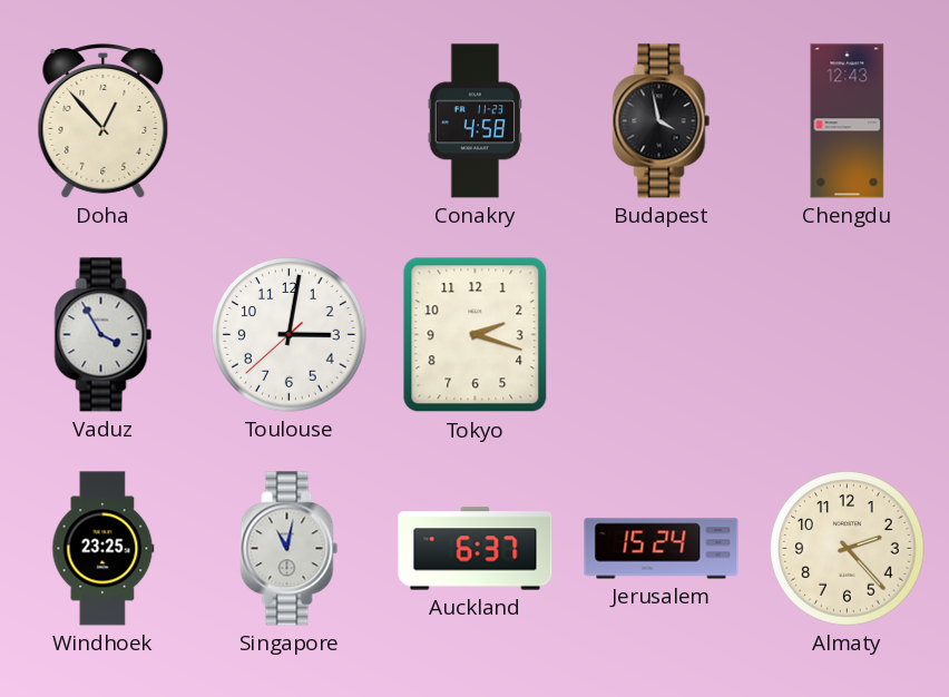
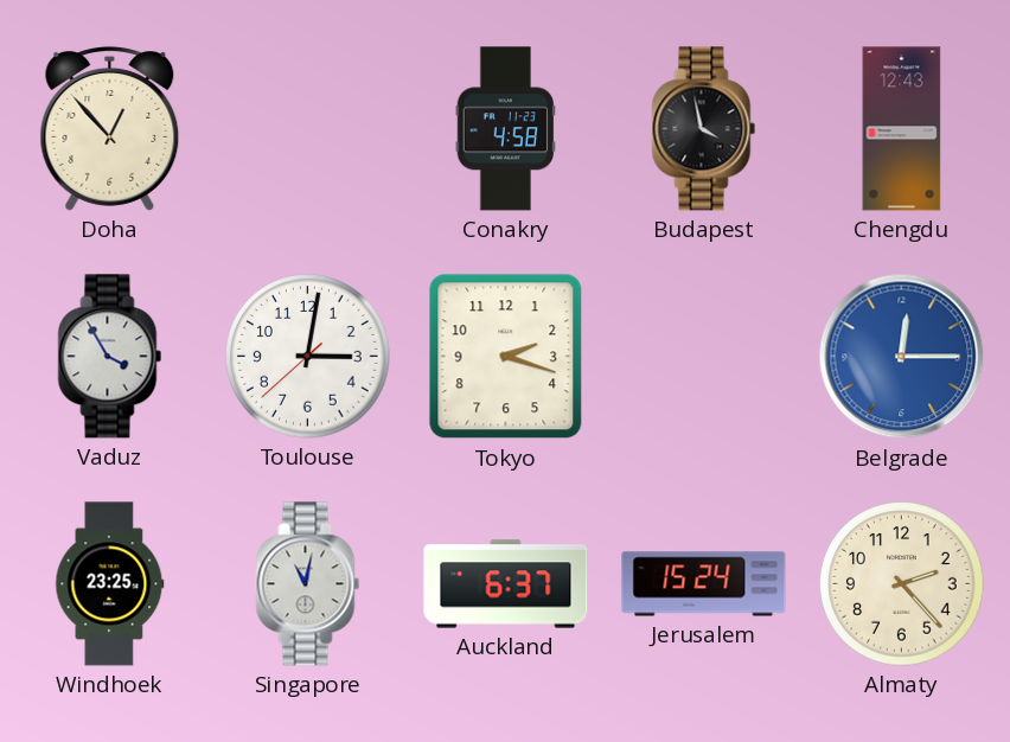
Belgrade: none -> 12:15
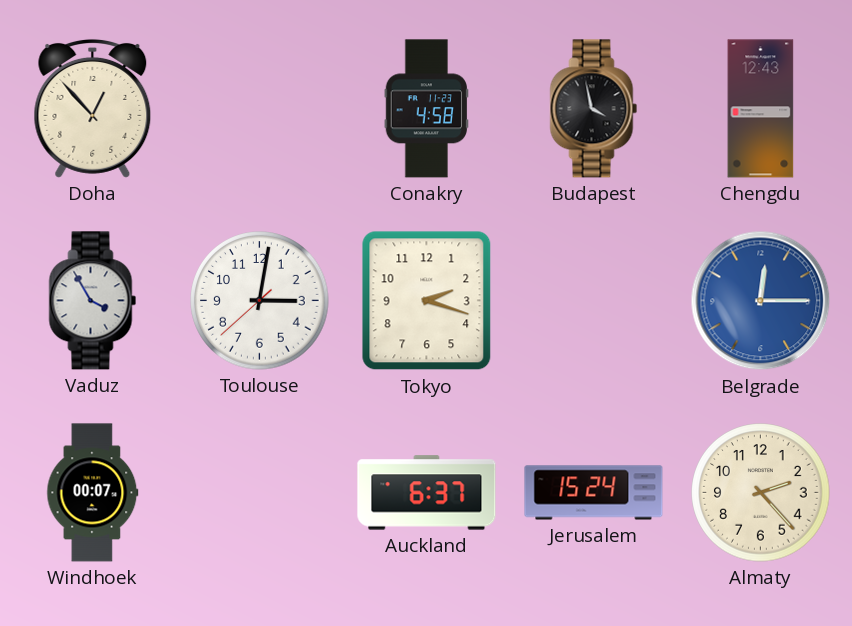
Windhoek: 23:25 -> 00:07
Singapore: 11:02 -> none
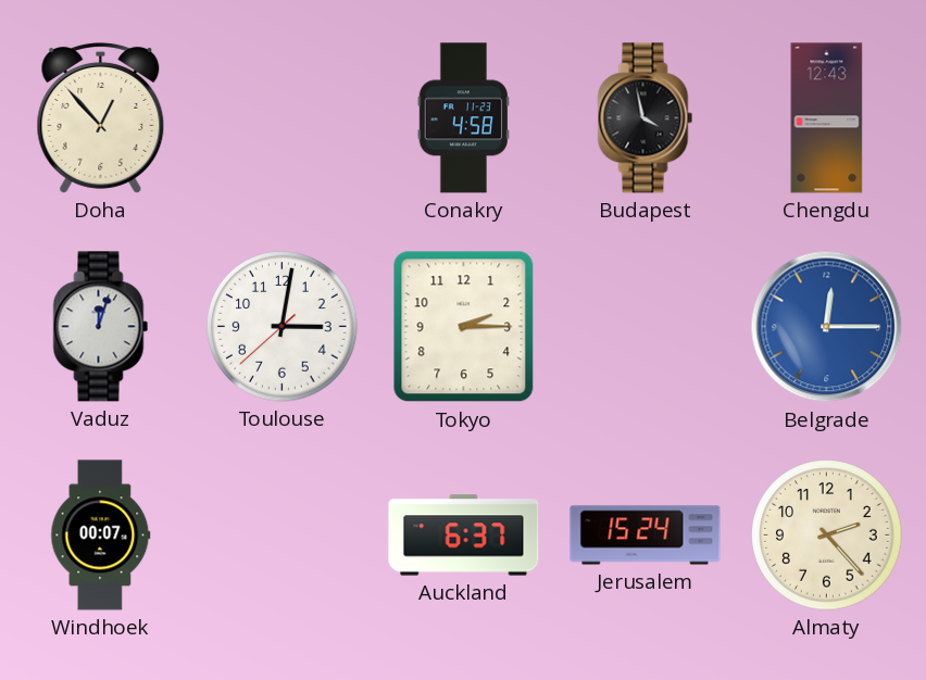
Vaduz: 3:55 -> 12:03
Tokyo: 2:18 -> 2:15
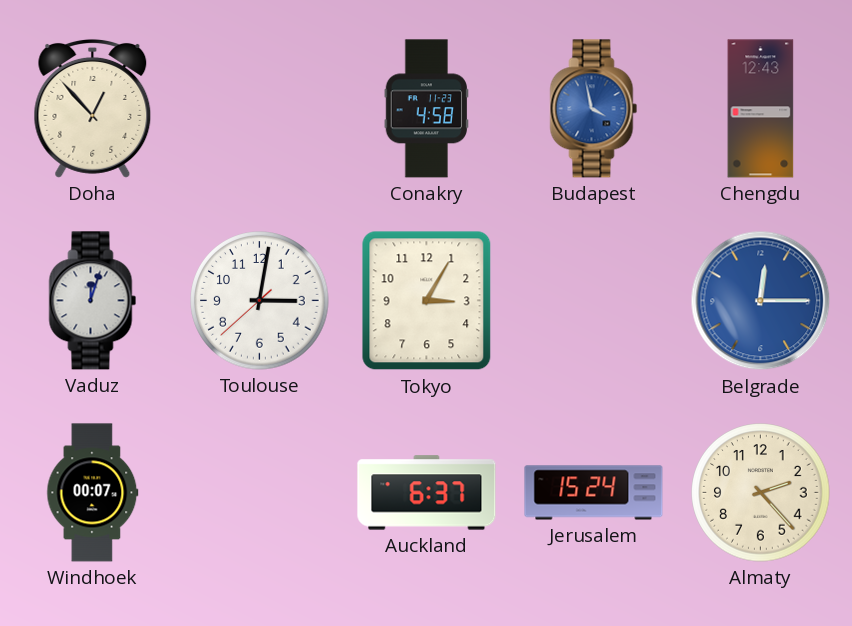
Budapest dial: black -> blue
Tokyo: 2:15 -> 3:05
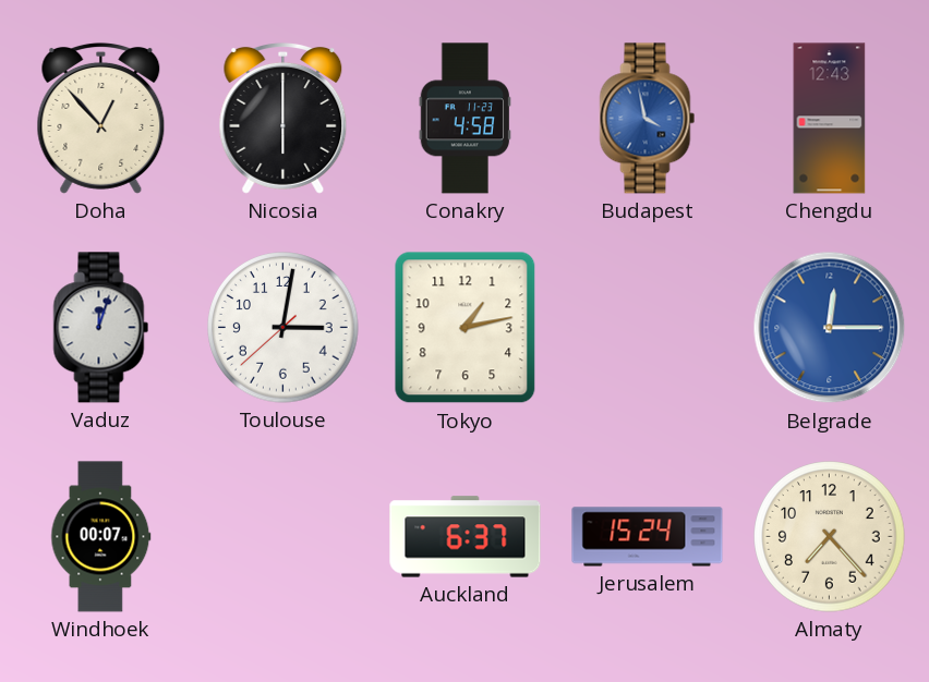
Nicosia: none -> 6:00
Tokyo: 3:05 -> 1:13
Almaty: 2:23 -> 7:23
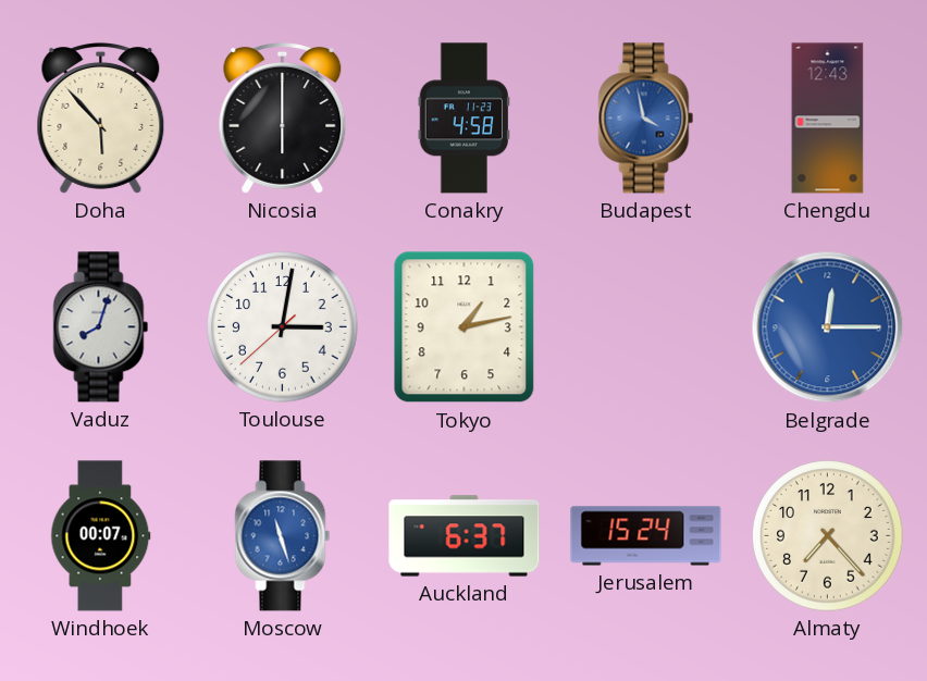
Doha: 12:53 -> 5:53
Vaduz: 12:03 -> 8:03
Moscow: none -> 11:27
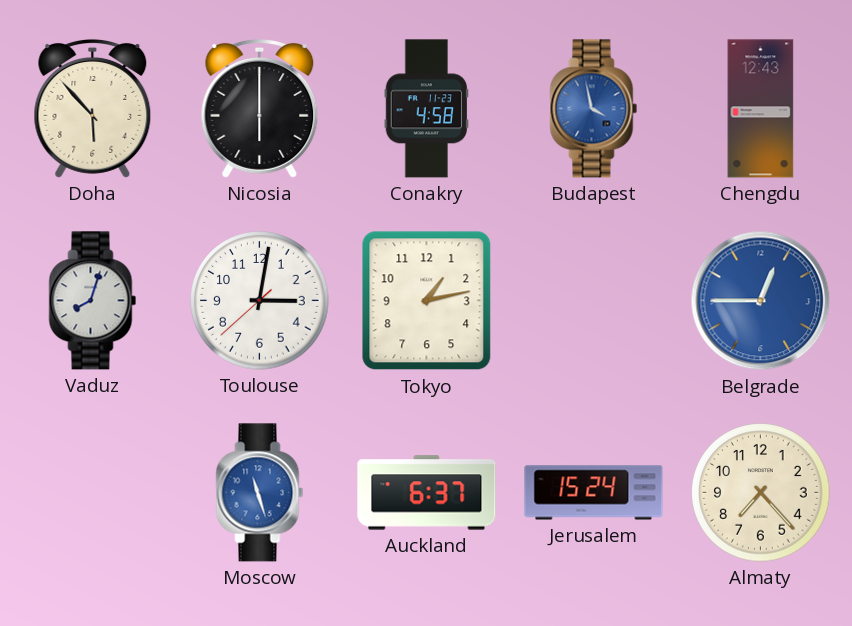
Belgrade: 12:15 -> 12:45
Windhoek: 00:07 -> none
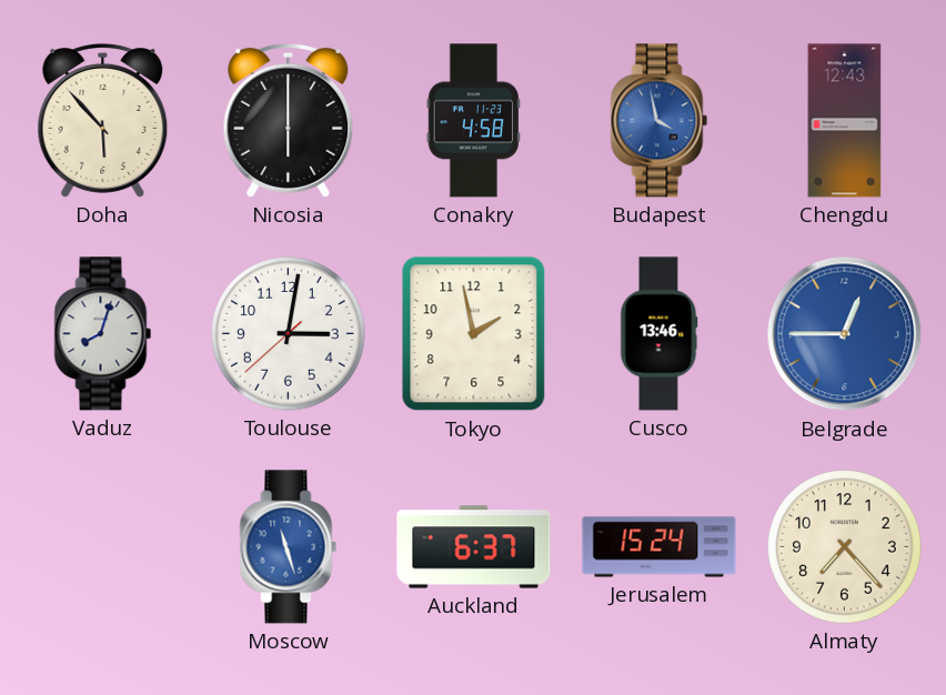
Tokyo: 1:13 -> 1:58
Cusco: none -> 13:46
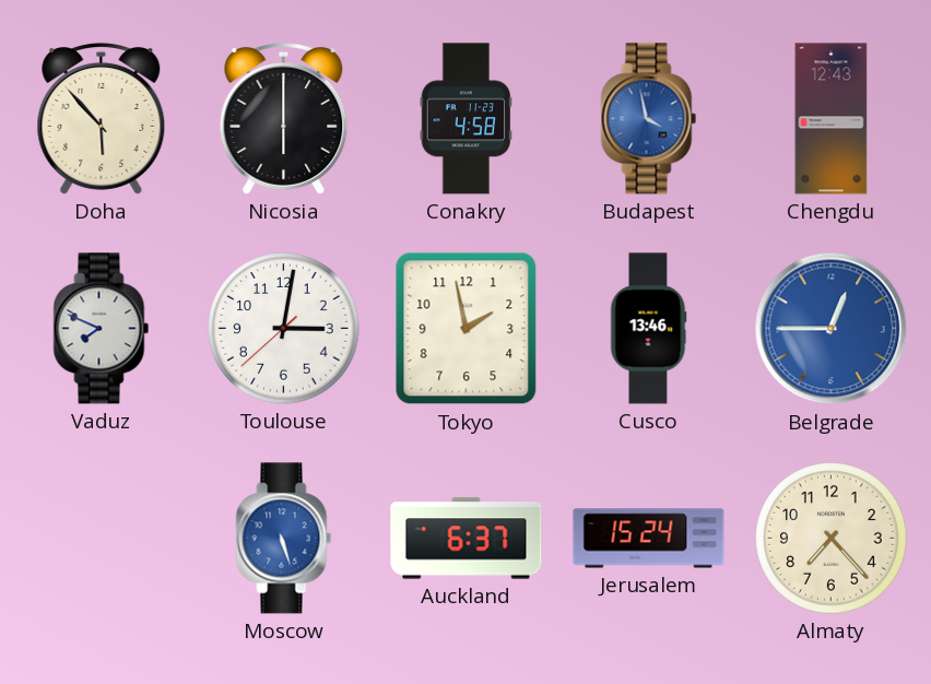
Vaduz: 8:03 -> 7:49
Moscow: 11:27 -> 5:27
